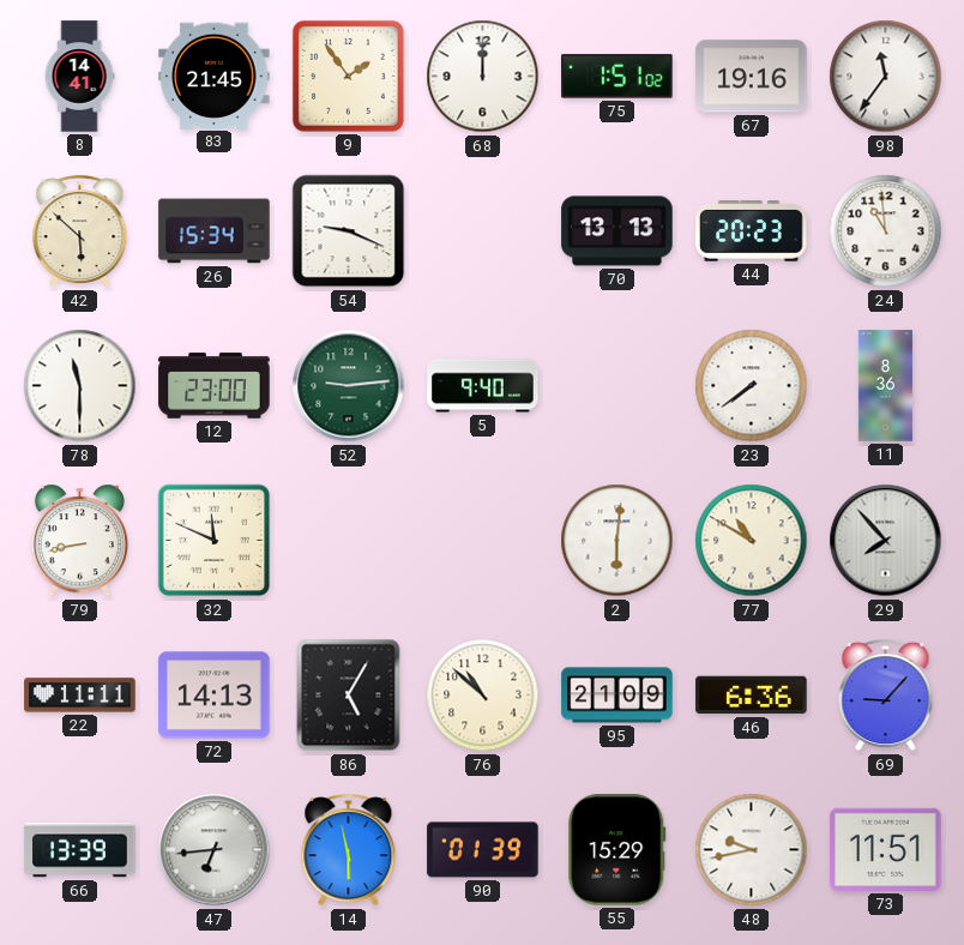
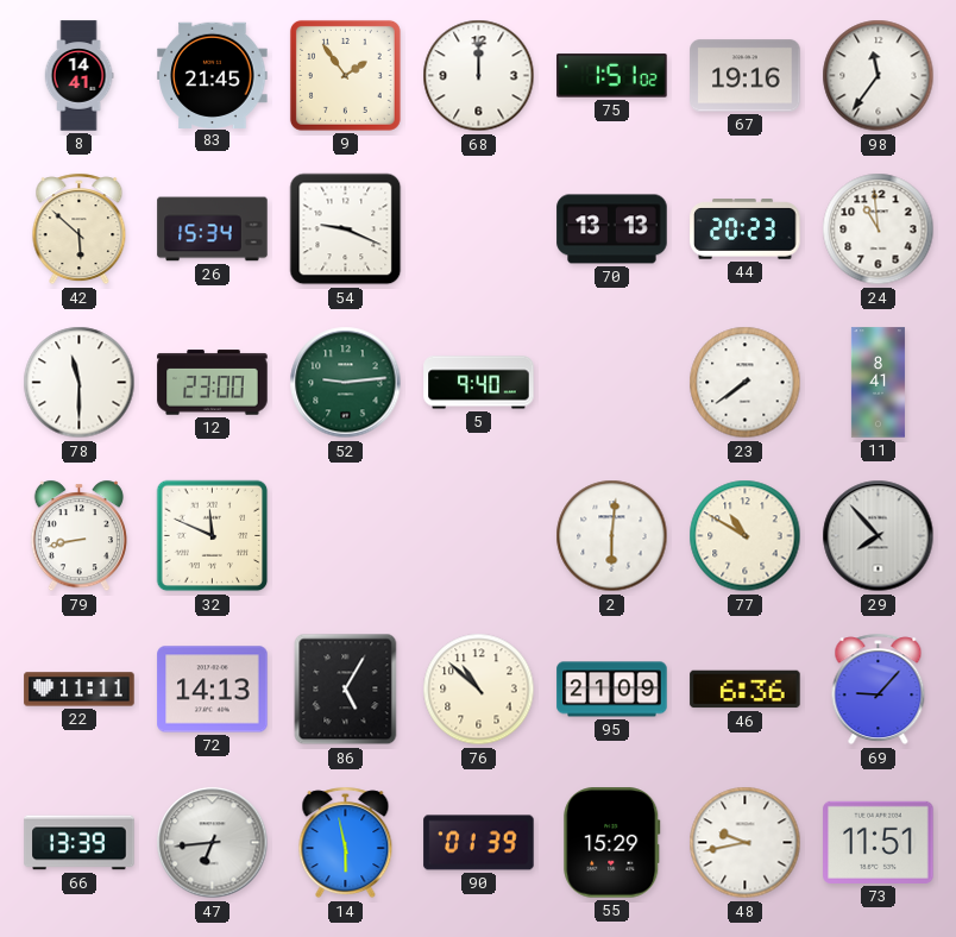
11: 8:36 -> 8:41
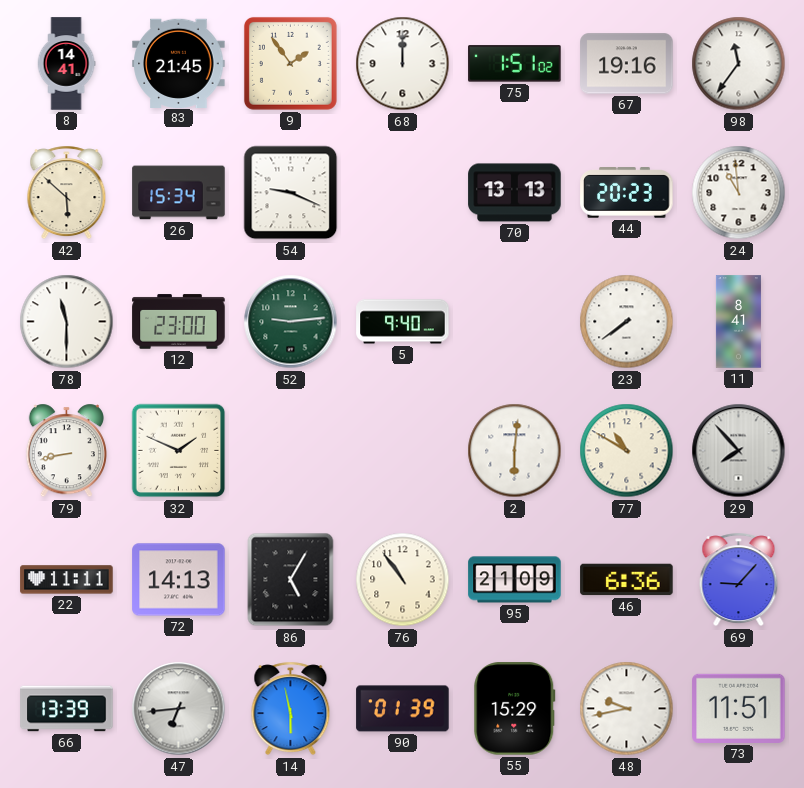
32: 11:49 -> 1:49
76: 10:52 -> 10:54
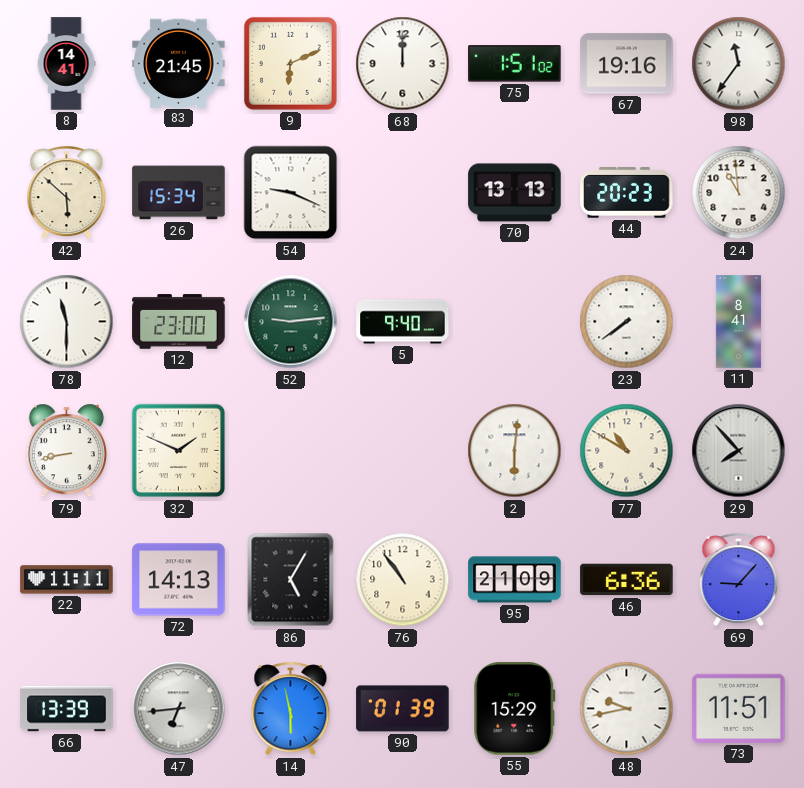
9: 1:54 -> 6:11
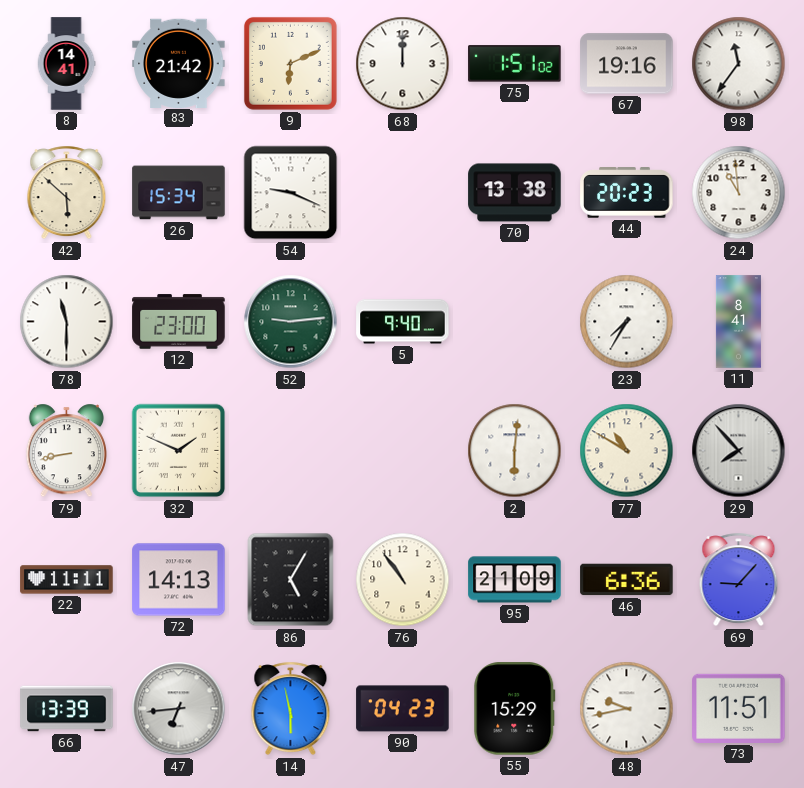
83: 21:45 -> 21:42
70: 13:13 -> 13:38
23: 7:39 -> 7:35
90: 01:39 -> 04:23
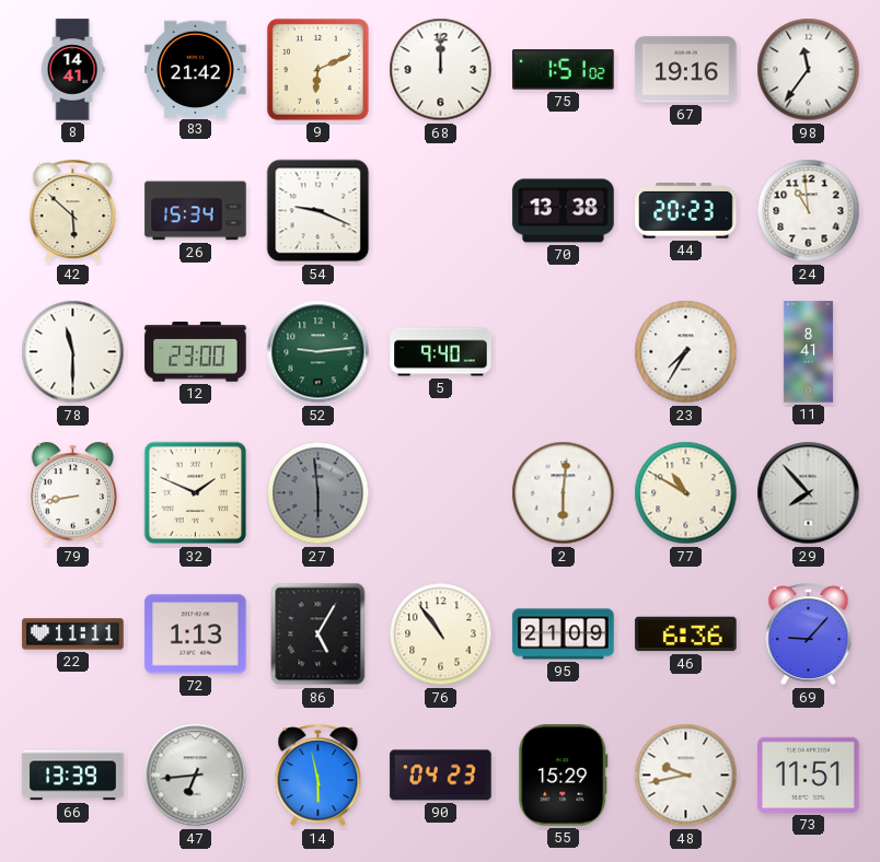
27: none -> 5:59
72: 14:13 -> 1:13
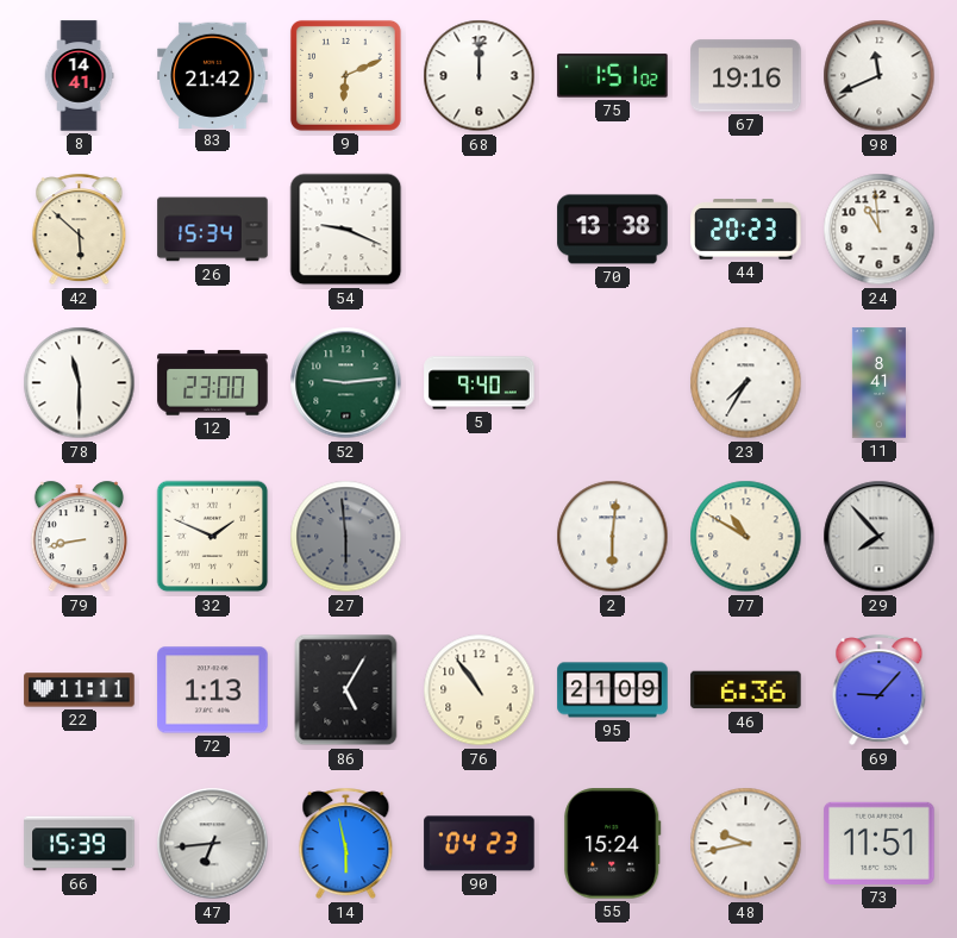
98: 11:36 -> 11:41
66: 13:39 -> 15:39
55: 15:29 -> 15:24
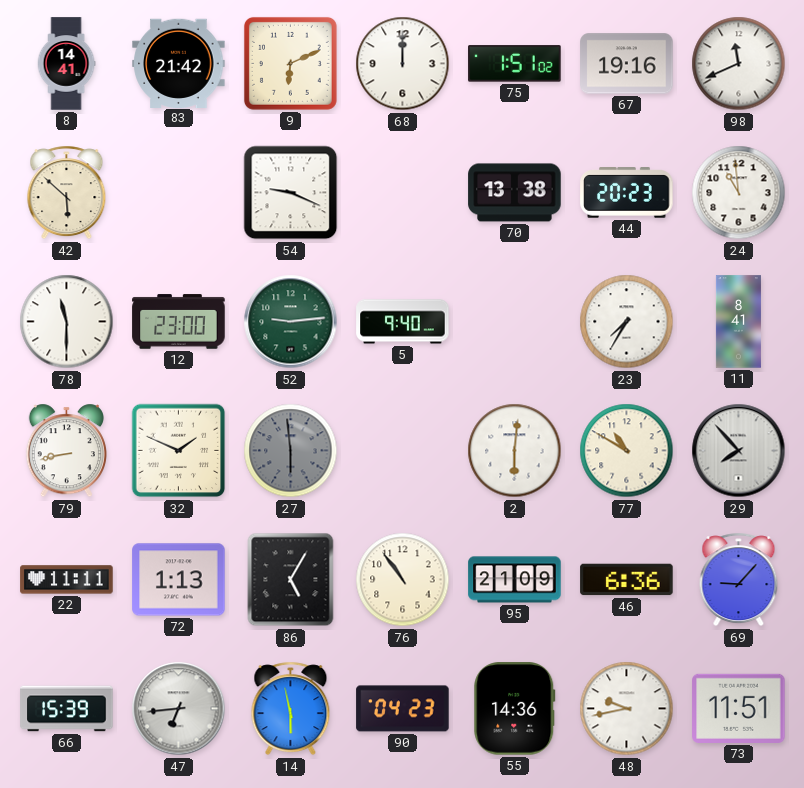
26: 15:34 -> none
55: 15:24 -> 14:36
